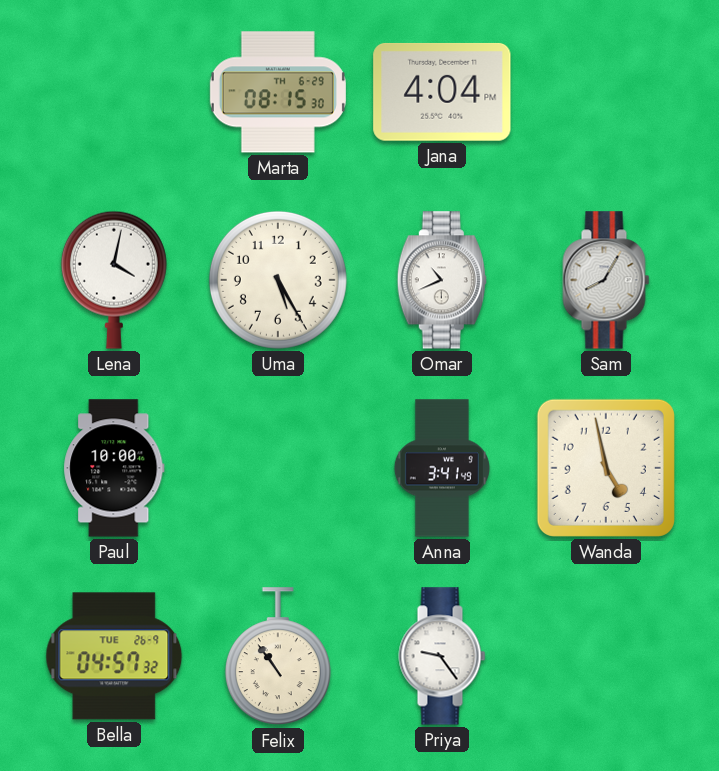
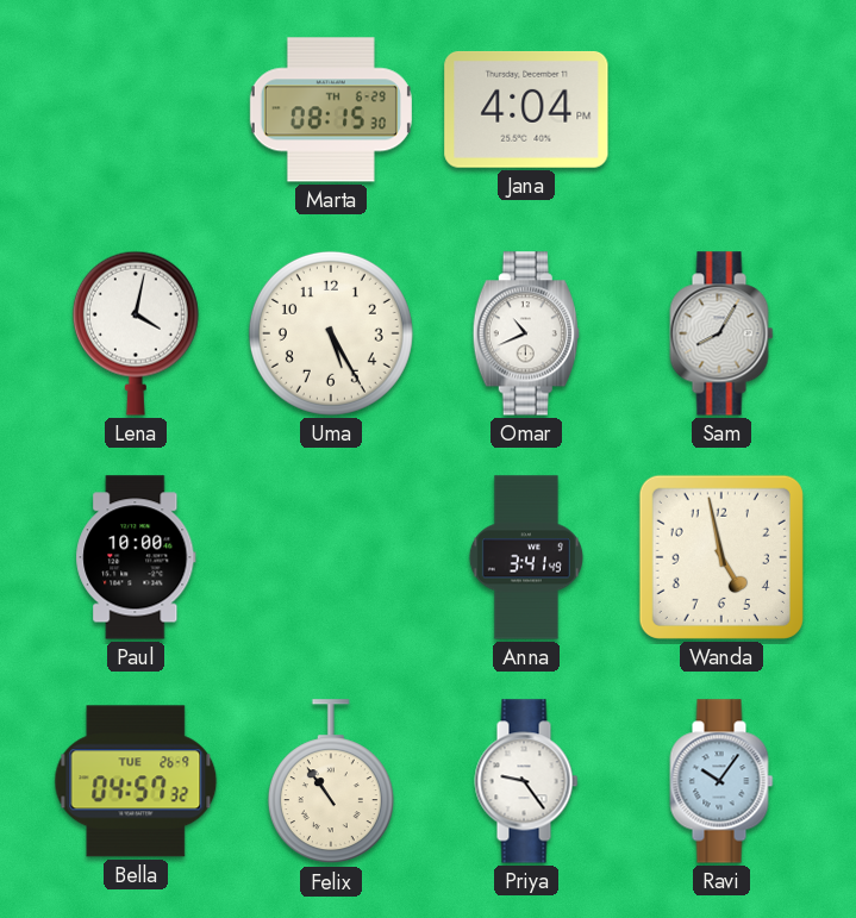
Ravi: none -> 10:06
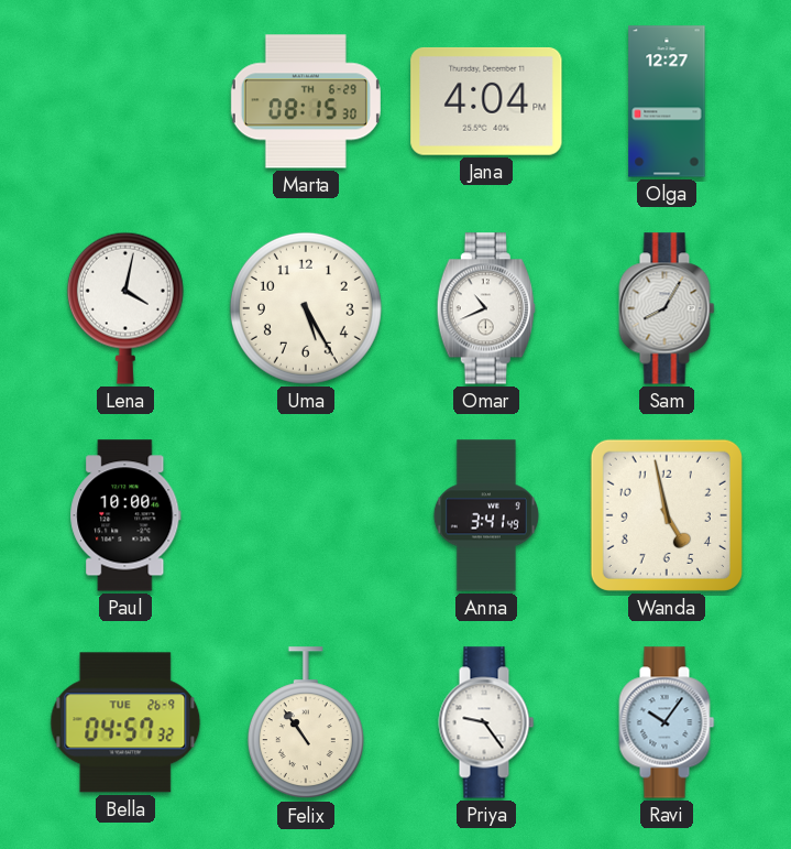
Olga: none -> 12:27
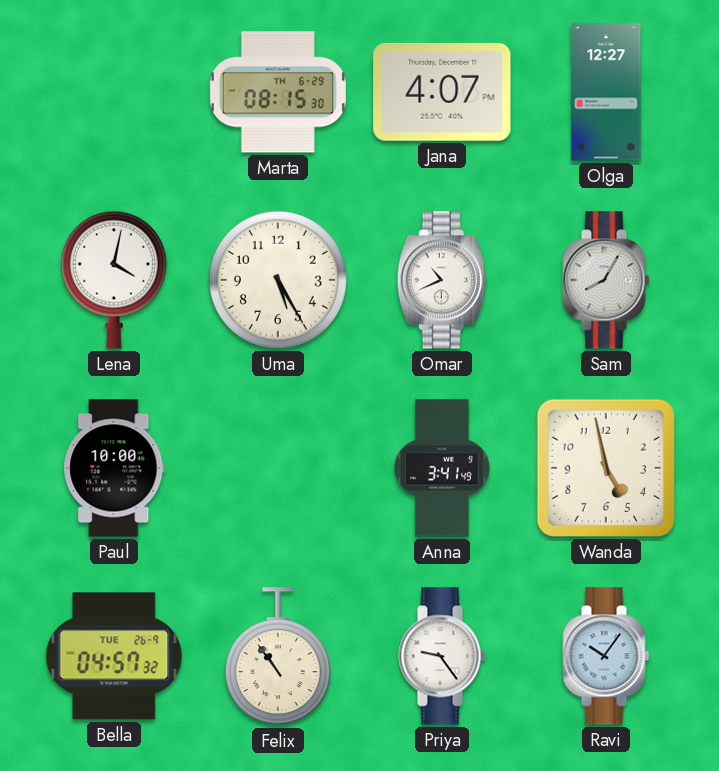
Jana: 4:04 -> 4:07
